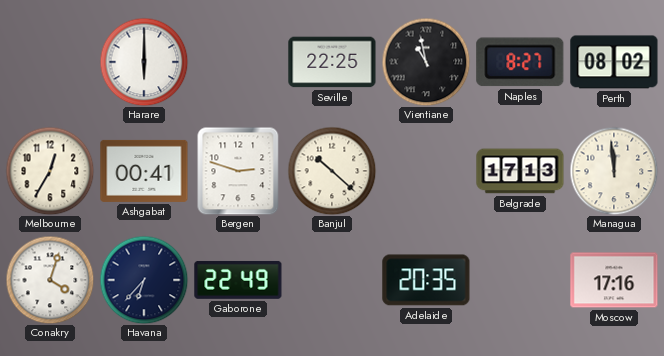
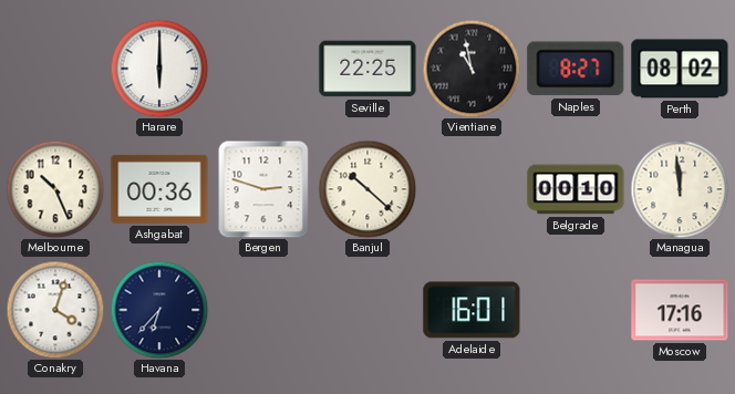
Melbourne: 12:35 -> 10:26
Ashgabat: 00:41 -> 00:36
Belgrade: 17:13 -> 00:10
Gaborone: 22:49 -> none
Adelaide: 20:35 -> 16:01
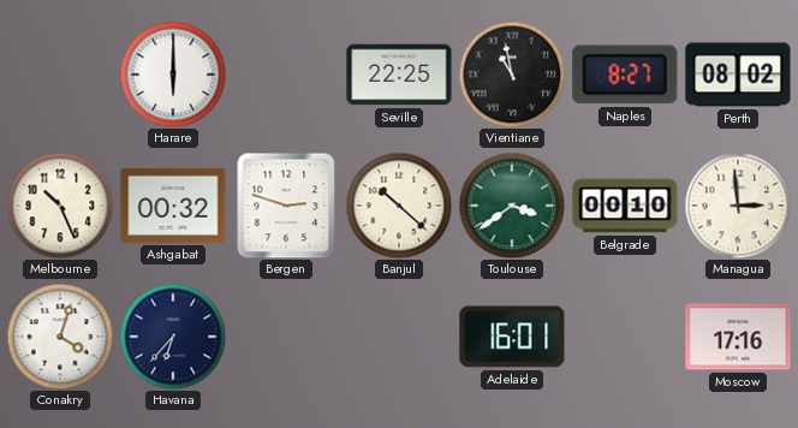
Ashgabat: 00:36 -> 00:32
Toulouse: none -> 3:39
Managua: 11:59 -> 2:59
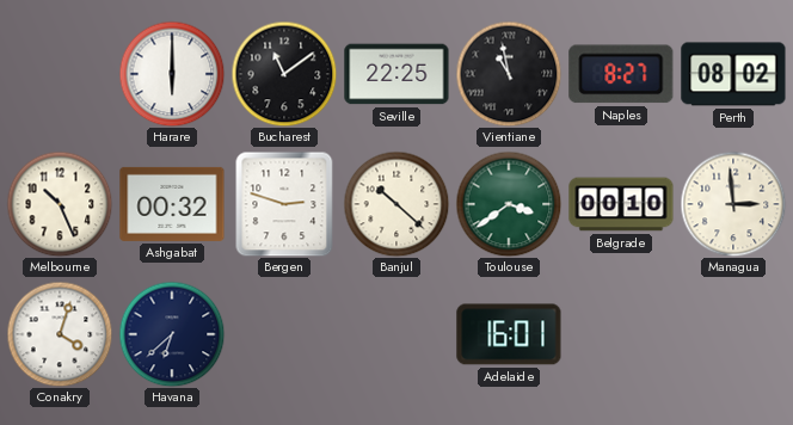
Bucharest: none -> 11:09
Havana: 6:37 -> 6:38
Moscow: 17:16 -> none
